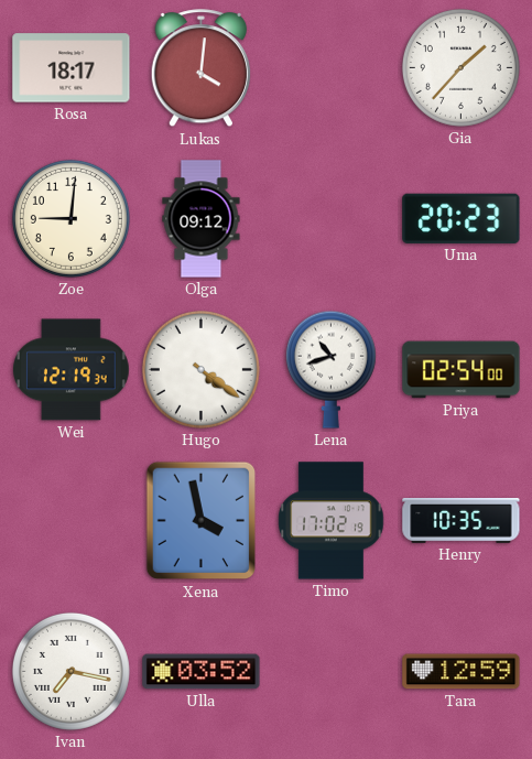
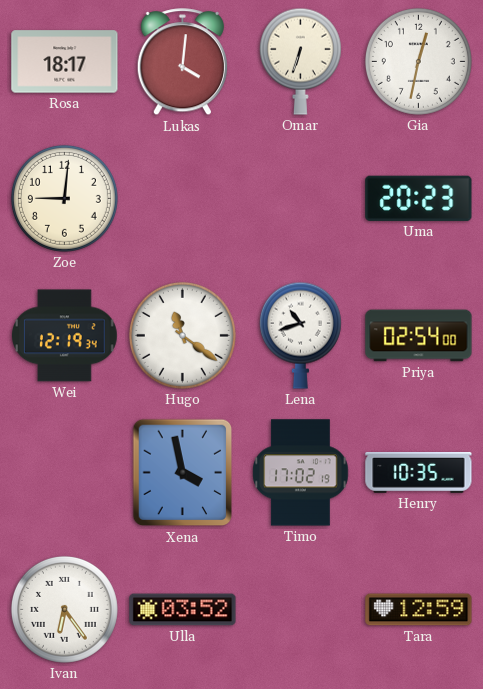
Omar: none -> 6:33
Gia: 1:37 -> 12:32
Olga: 09:12 -> none
Hugo: 4:21 -> 11:21
Ivan: 7:17 -> 6:24
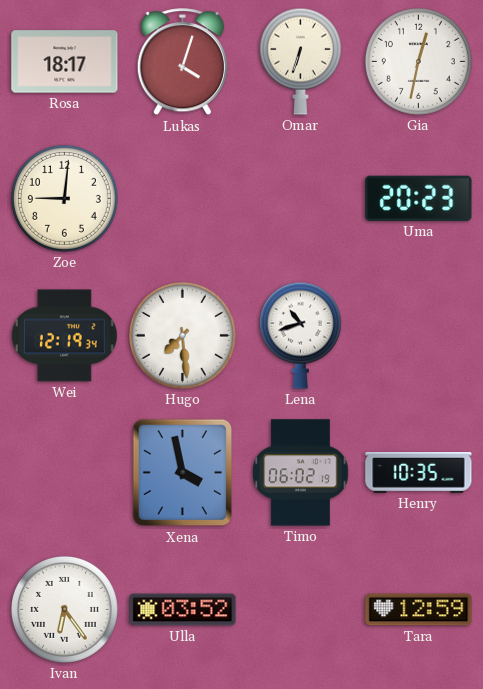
Lukas: 4:01 -> 4:03
Hugo: 11:21 -> 7:29
Priya: 02:54 -> none
Timo: 17:02 -> 06:02
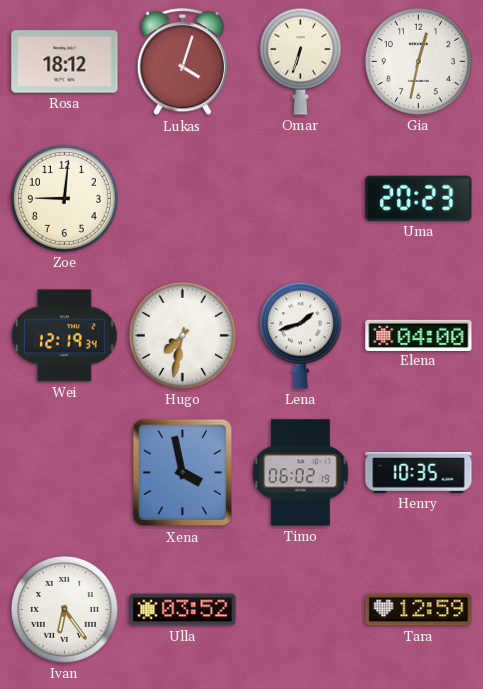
Rosa: 18:17 -> 18:12
Hugo: 7:29 -> 7:32
Lena: 10:42 -> 1:42
Elena: none -> 04:00
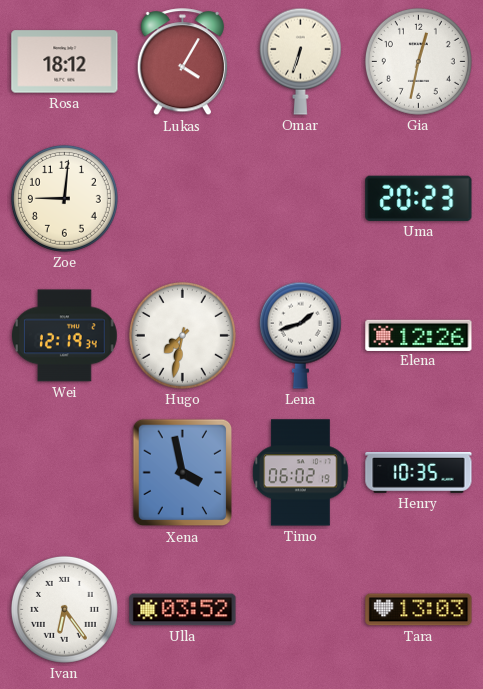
Lukas: 4:03 -> 4:05
Elena: 04:00 -> 12:26
Tara: 12:59 -> 13:03
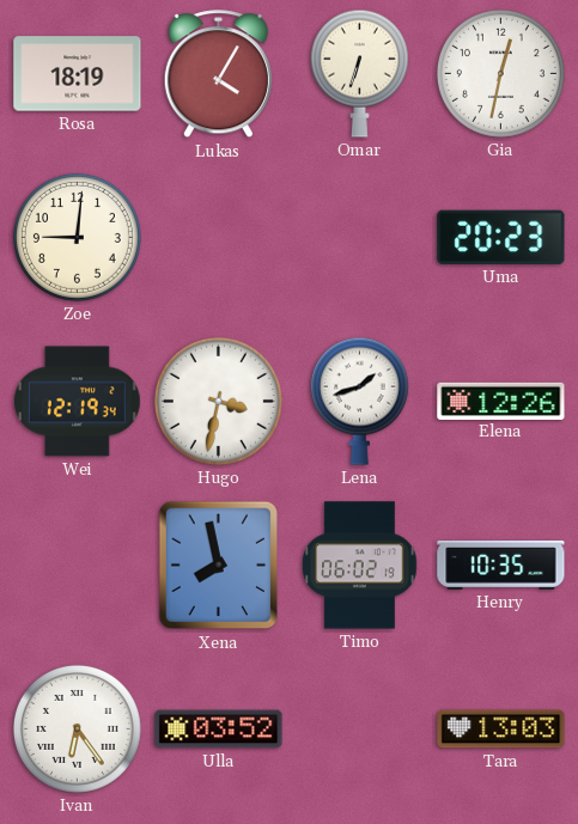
Rosa: 18:12 -> 18:19
Hugo: 7:32 -> 3:32
Xena: 3:58 -> 7:58
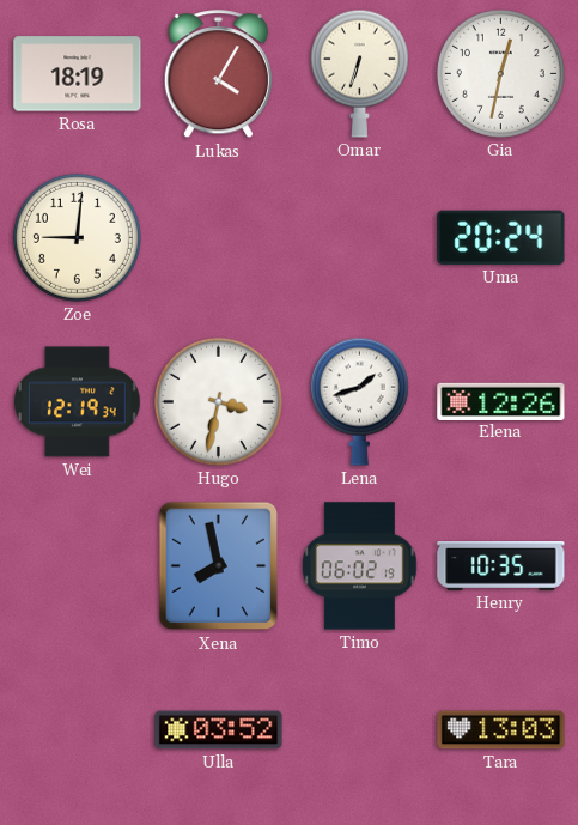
Uma: 20:23 -> 20:24
Ivan: 6:24 -> none
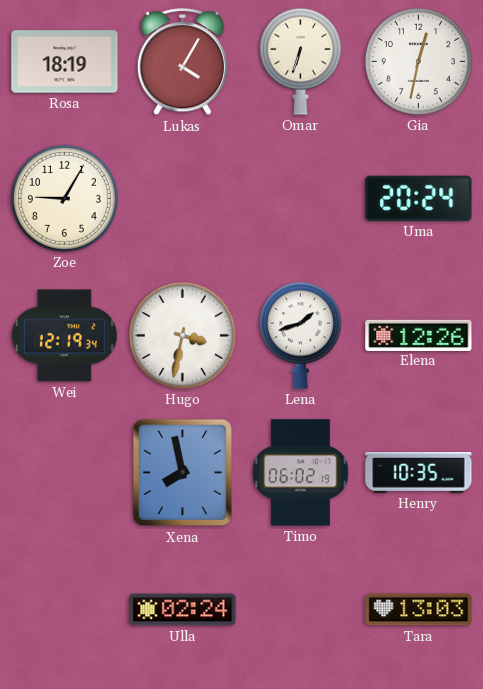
Zoe: 9:01 -> 9:05
Ulla: 03:52 -> 02:24
